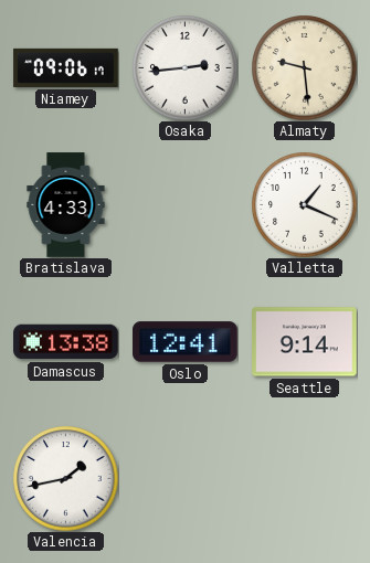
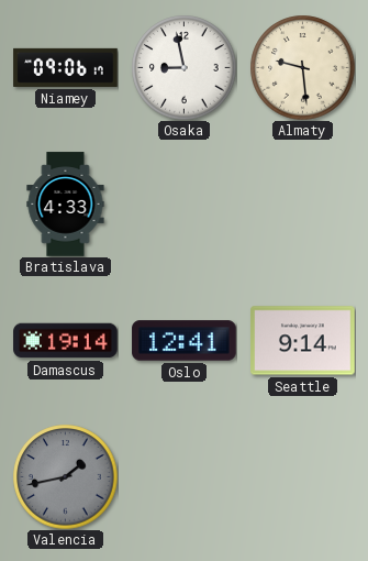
Osaka: 2:44 -> 8:58
Valletta: 1:19 -> none
Damascus: 13:38 -> 19:14
Valencia dial: white -> grey
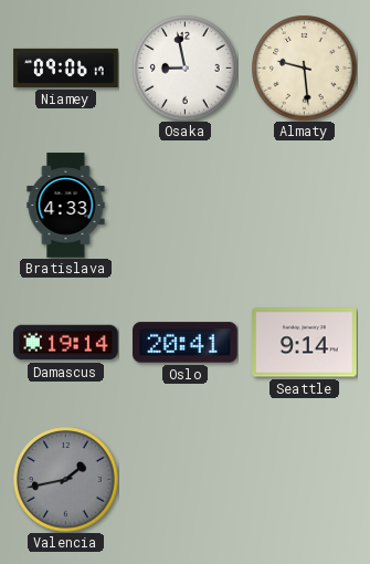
Oslo: 12:41 -> 20:41
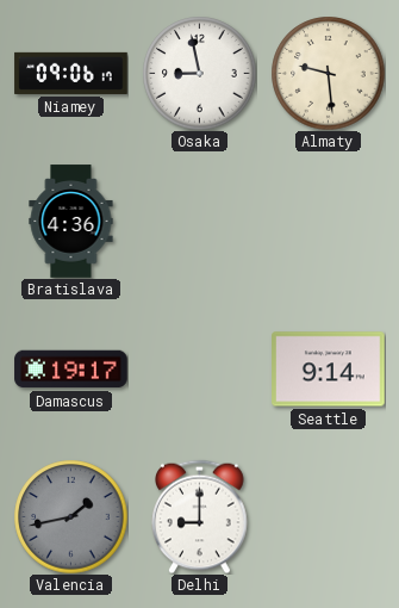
Bratislava: 4:33 -> 4:36
Damascus: 19:14 -> 19:17
Oslo: 20:41 -> none
Delhi: none -> 9:00
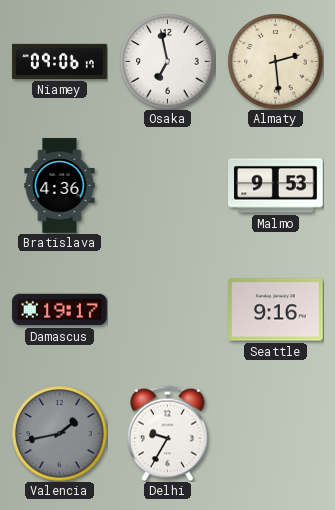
Osaka: 8:58 -> 6:58
Almaty: 9:29 -> 2:29
Malmo: none -> 9:53
Seattle: 9:14 -> 9:16
Delhi: 9:00 -> 9:35
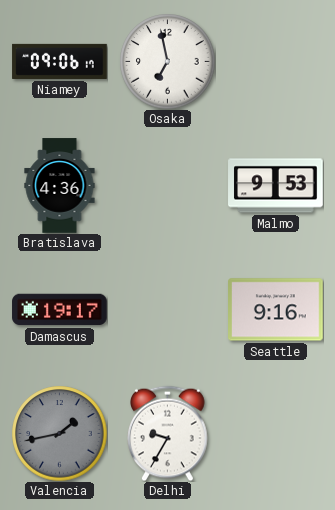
Almaty: 2:29 -> none
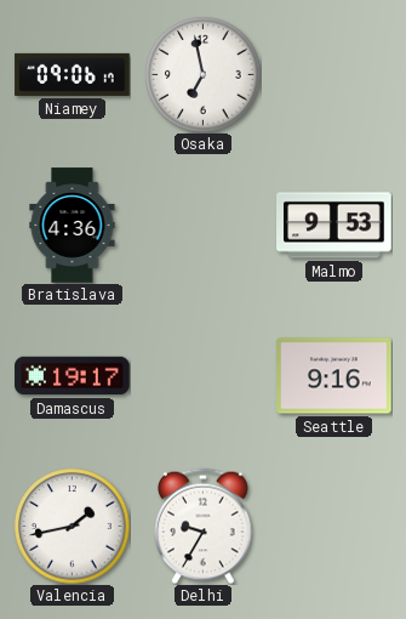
Valencia dial: grey -> white
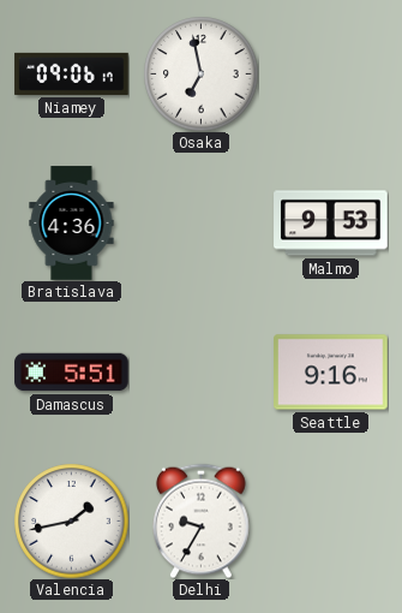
Damascus: 19:17 -> 5:51
